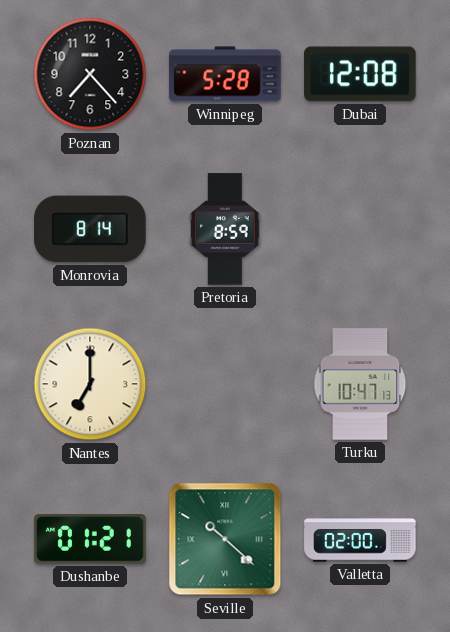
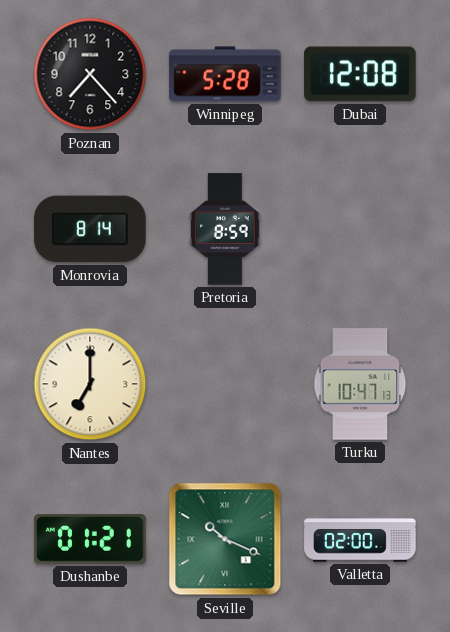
Seville: 10:22 -> 10:19
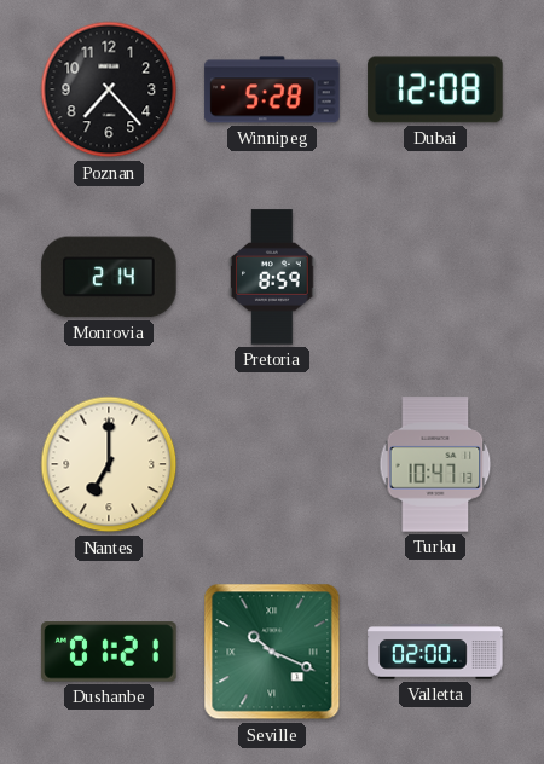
Monrovia: 8:14 -> 2:14
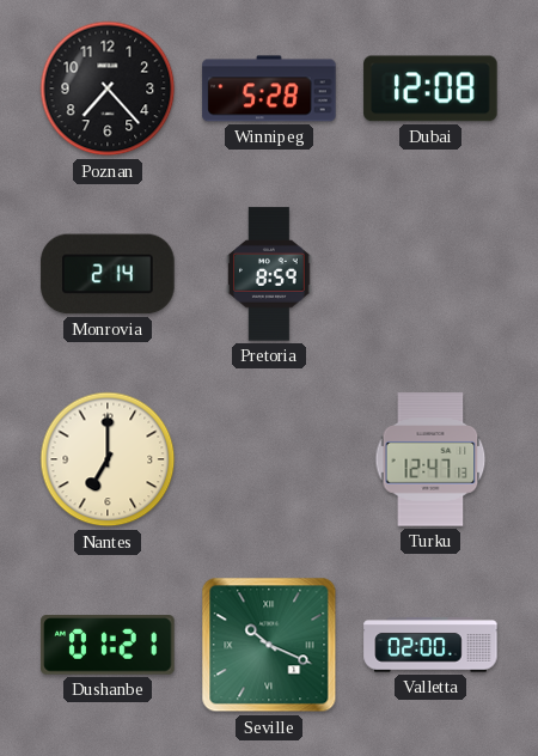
Turku: 10:47 -> 12:47
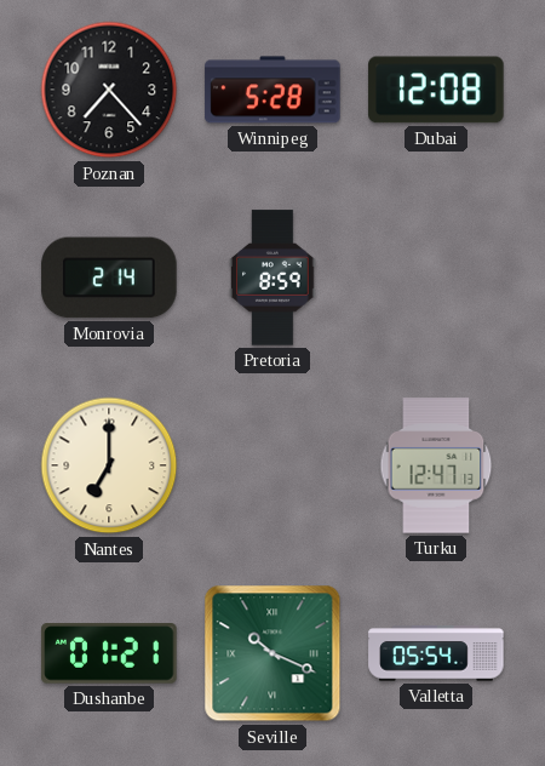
Valletta: 02:00 -> 05:54
